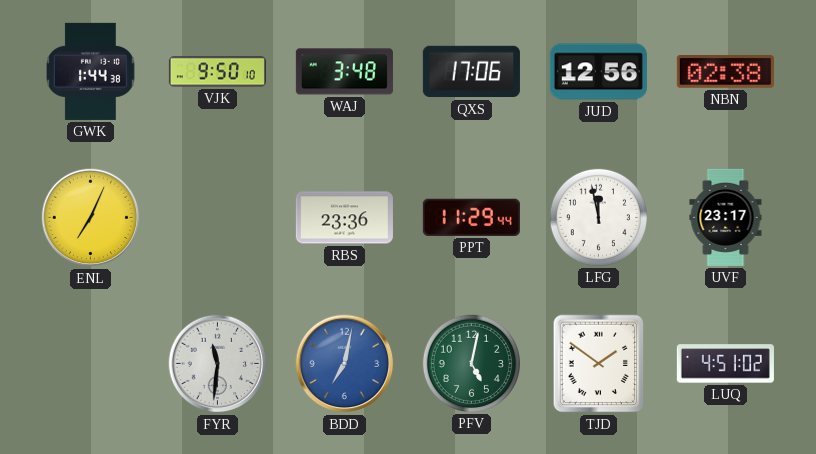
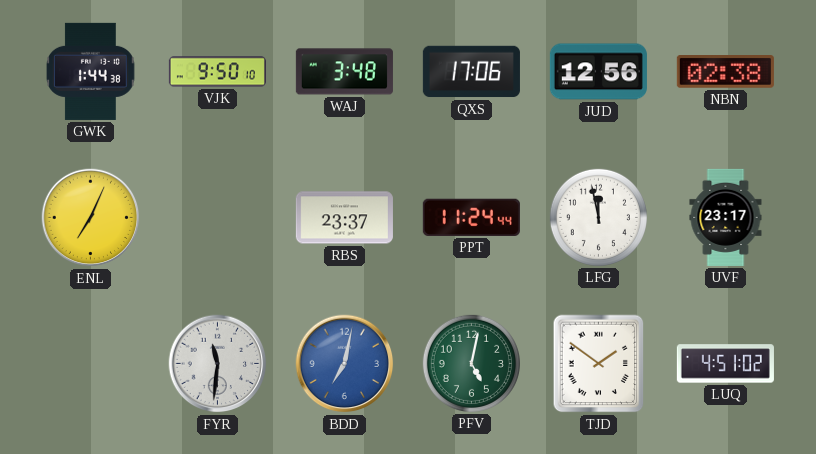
RBS: 23:36 -> 23:37
PPT: 11:29 -> 11:24
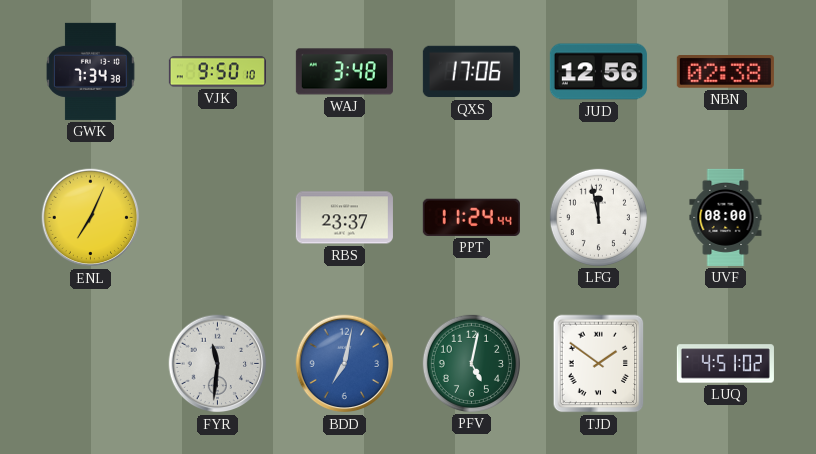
GWK: 1:44 -> 7:34
UVF: 23:17 -> 08:00
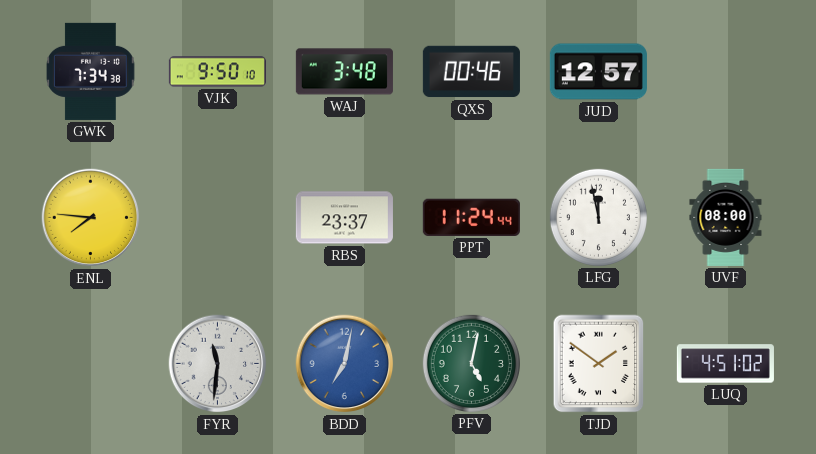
QXS: 17:06 -> 00:46
JUD: 12:56 -> 12:57
NBN: 02:38 -> none
ENL: 7:04 -> 7:46
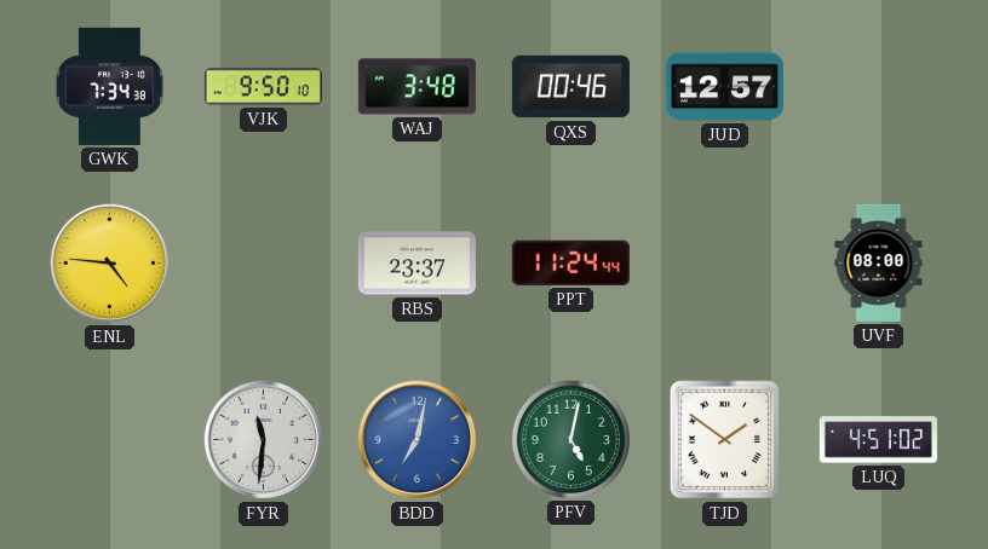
ENL: 7:46 -> 4:46
LFG: 11:58 -> none
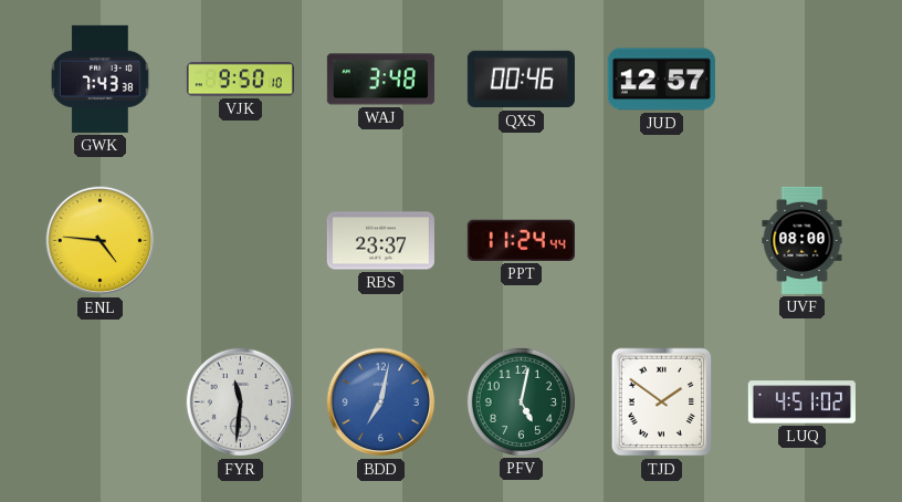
GWK: 7:34 -> 7:43
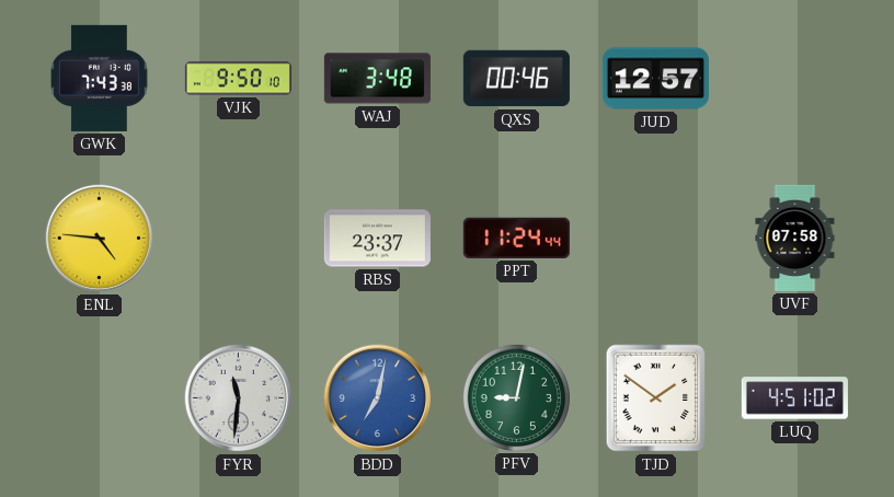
UVF: 08:00 -> 07:58
PFV: 5:02 -> 9:02
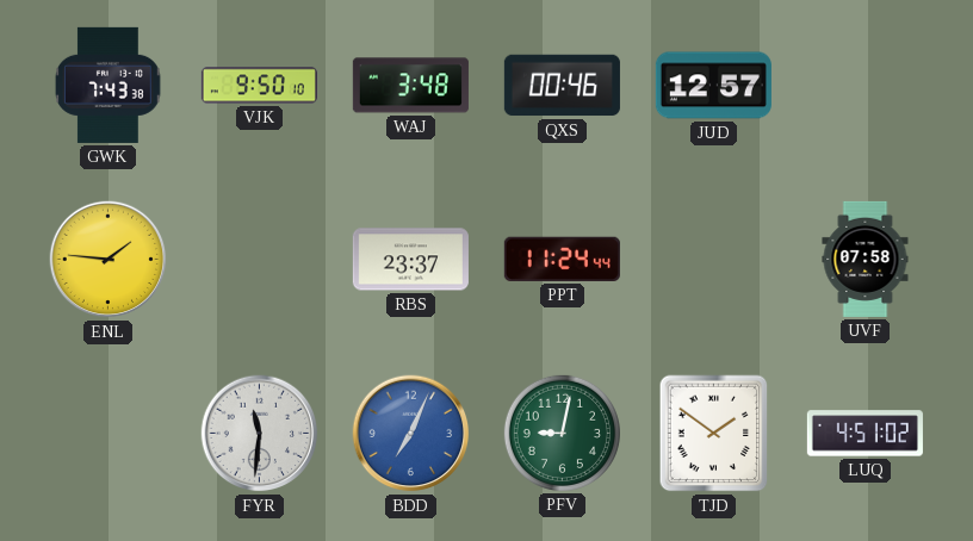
ENL: 4:46 -> 1:46
BDD: 7:02 -> 7:04
